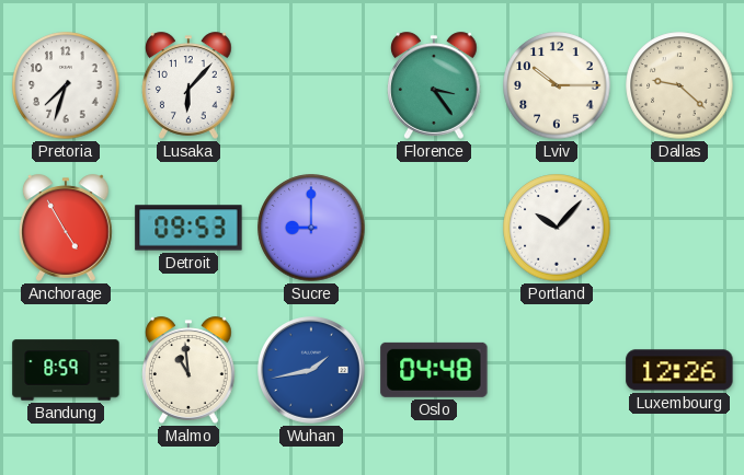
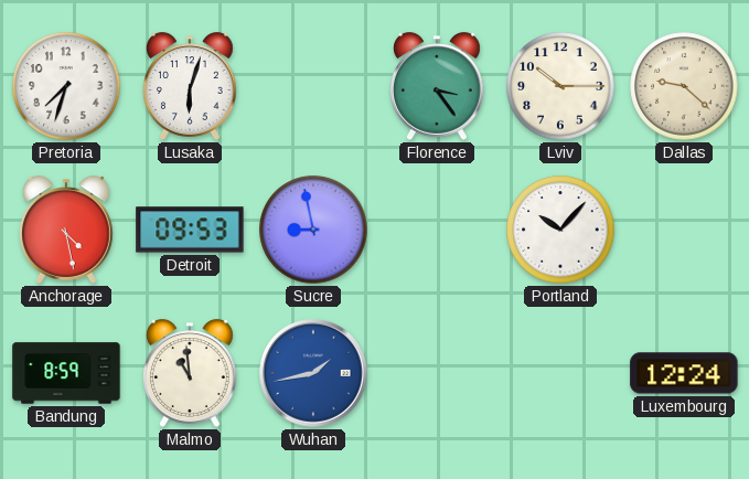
Lusaka: 6:07 -> 6:03
Anchorage: 4:55 -> 4:28
Sucre: 9:00 -> 8:58
Oslo: 04:48 -> none
Luxembourg: 12:26 -> 12:24
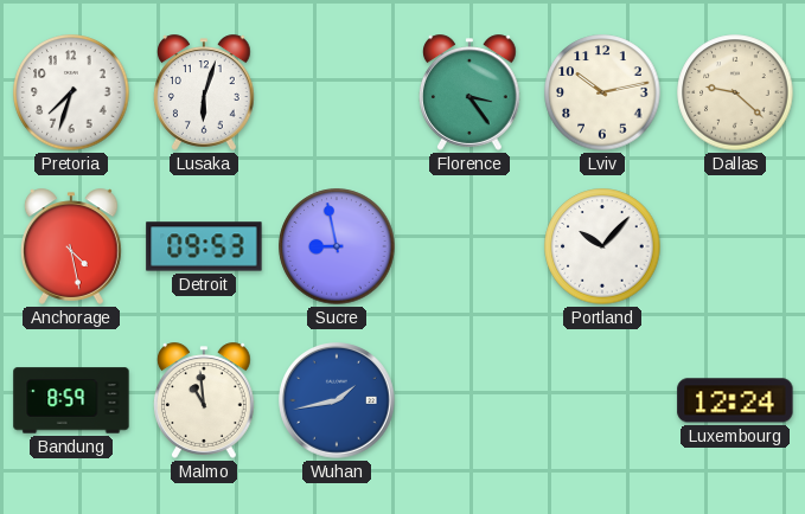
Lviv: 10:15 -> 10:13
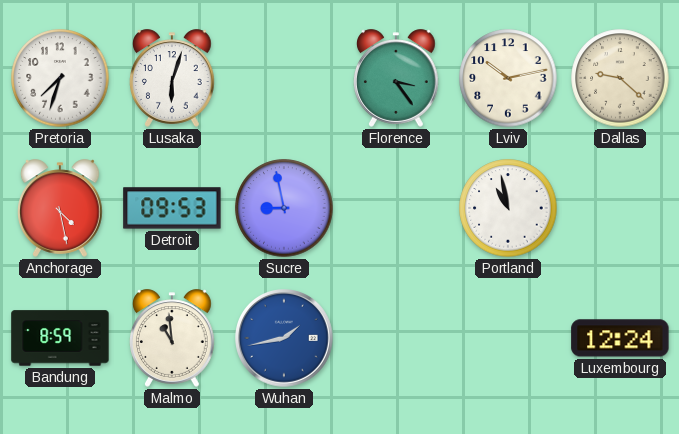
Portland: 10:07 -> 10:58
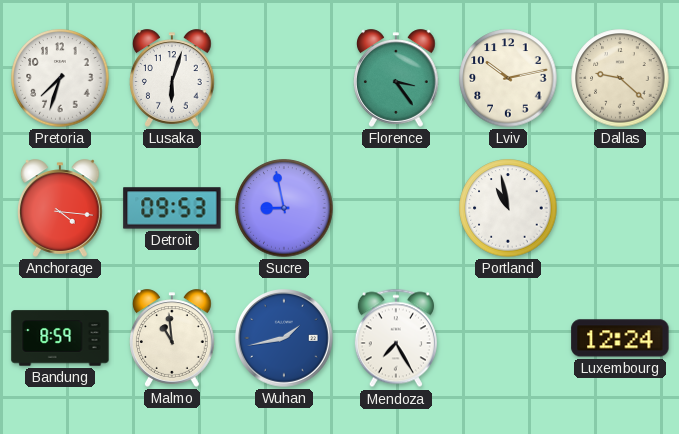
Anchorage: 4:28 -> 4:16
Mendoza: none -> 7:25
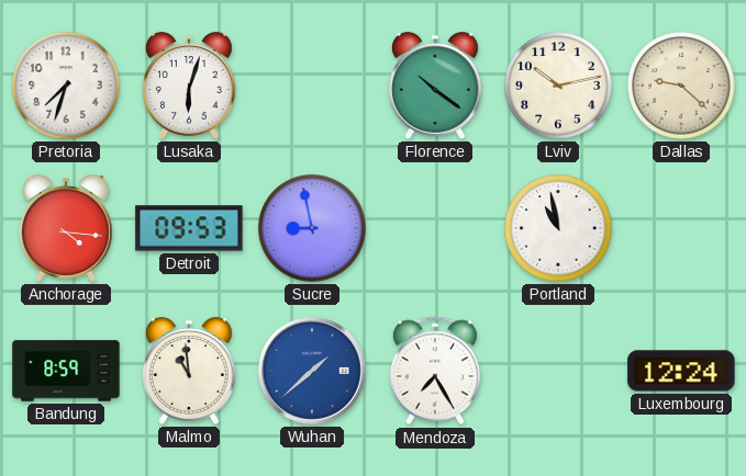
Florence: 3:24 -> 10:21
Wuhan: 1:43 -> 1:38
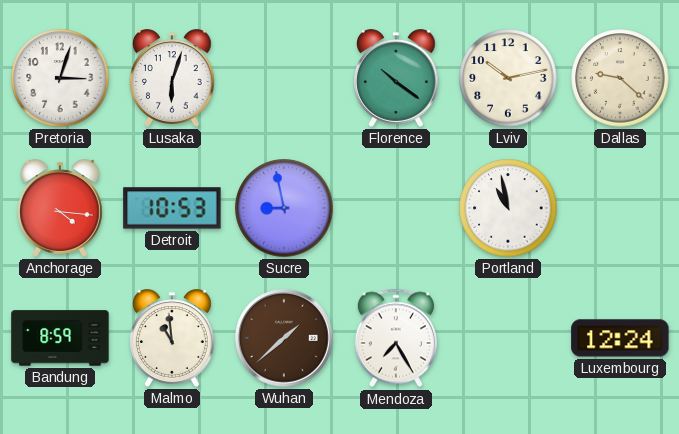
Pretoria: 7:33 -> 3:03
Detroit: 09:53 -> 10:53
Wuhan dial: blue -> brown
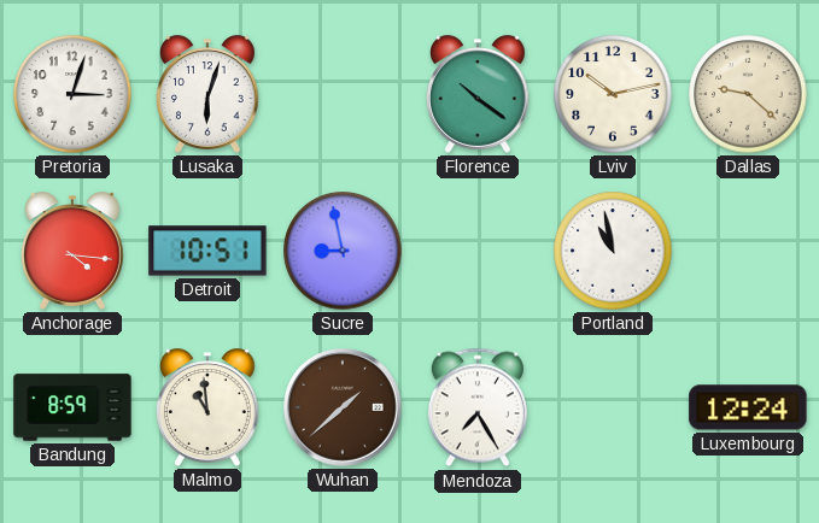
Detroit: 10:53 -> 10:51
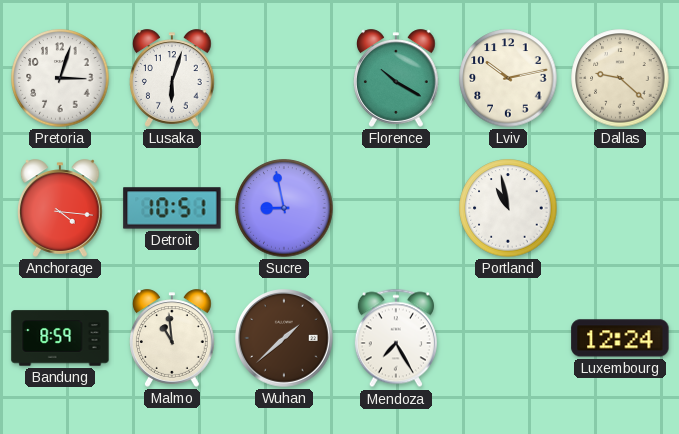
Florence: 10:21 -> 10:20
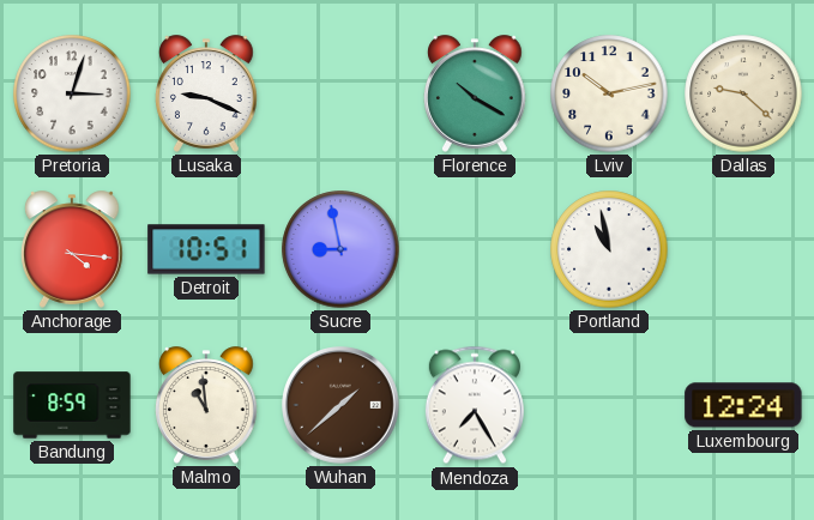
Lusaka: 6:03 -> 9:19
